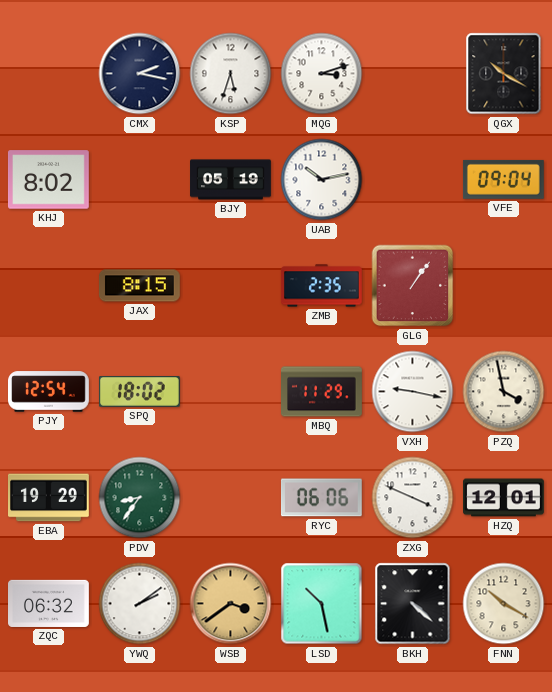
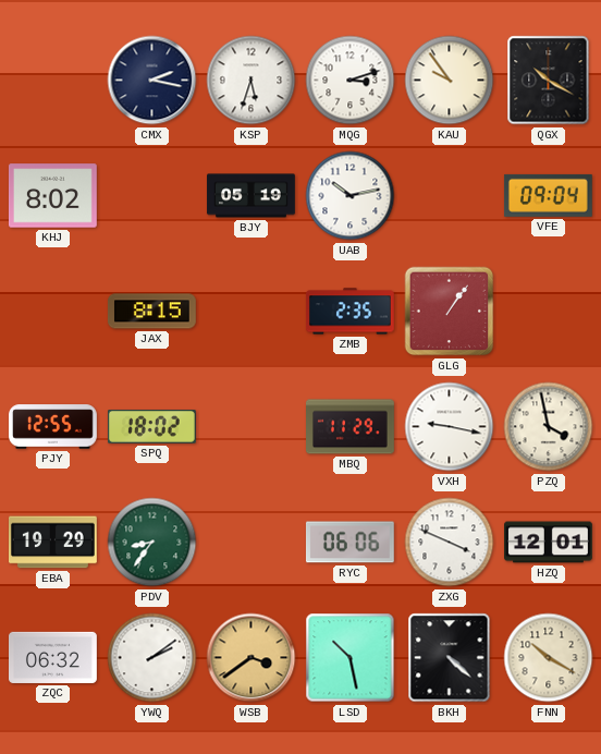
KAU: none -> 9:54
PJY: 12:54 -> 12:55
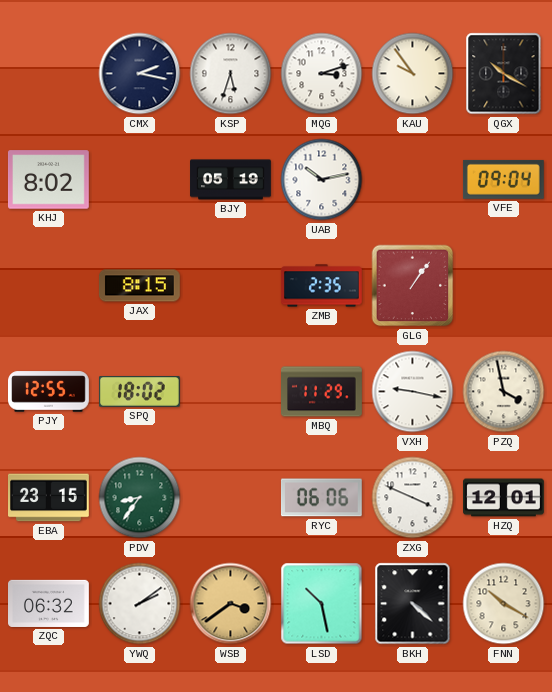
EBA: 19:29 -> 23:15
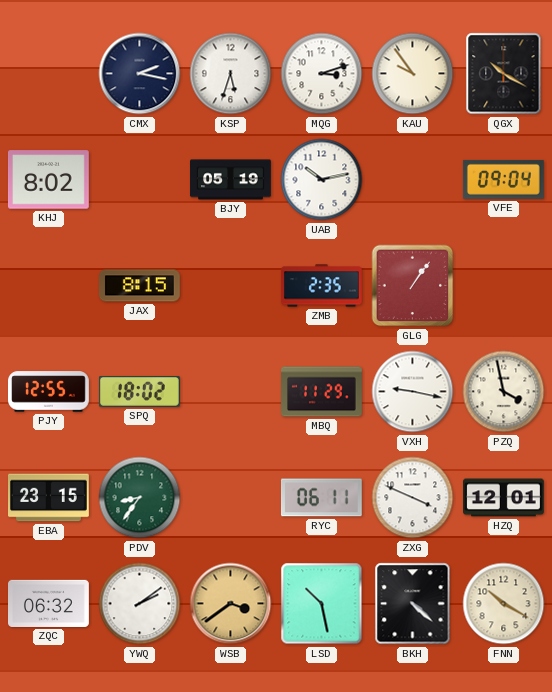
RYC: 06:06 -> 06:11
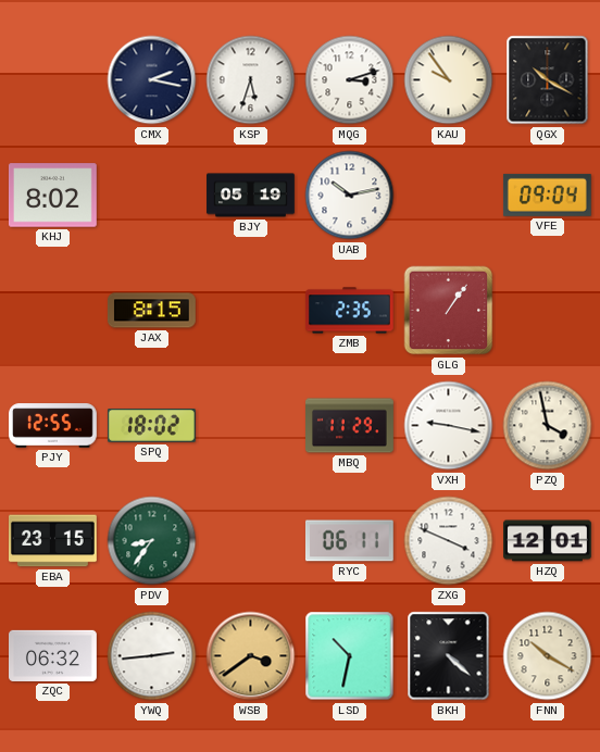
YWQ: 2:09 -> 2:44
LSD: 10:28 -> 10:32
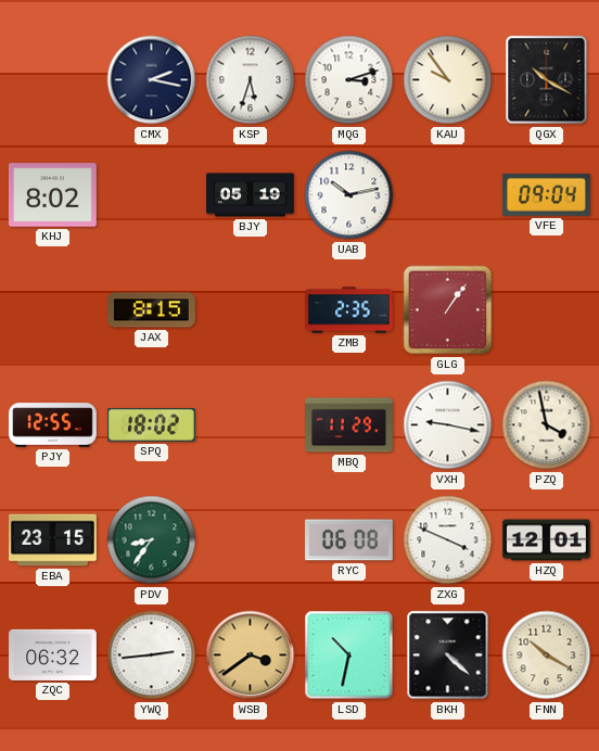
RYC: 06:11 -> 06:08
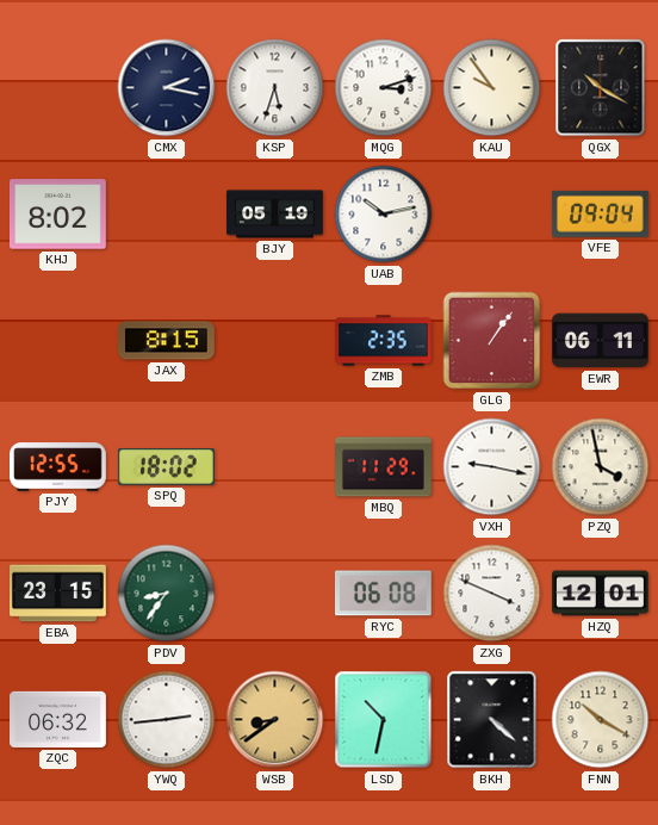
EWR: none -> 06:11
WSB: 3:39 -> 8:39
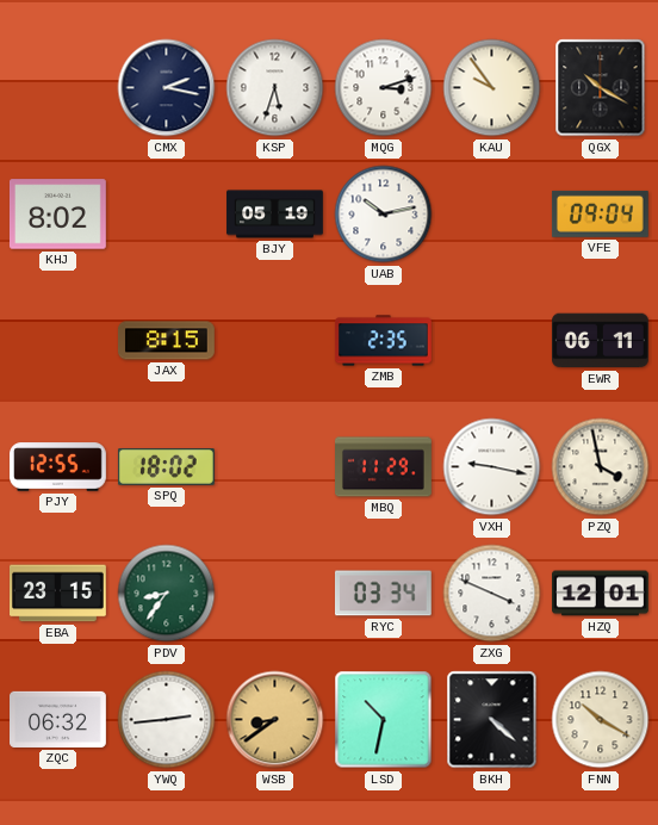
GLG: 1:06 -> none
RYC: 06:08 -> 03:34
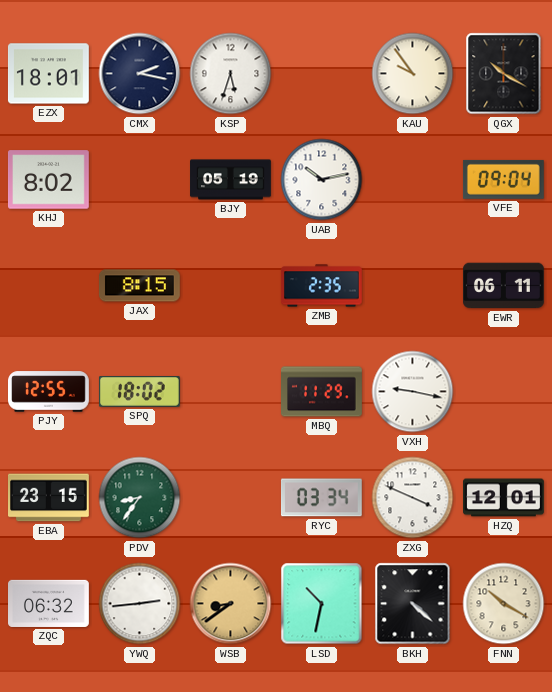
EZX: none -> 18:01
MQG: 3:12 -> none
PZQ: 3:58 -> none
